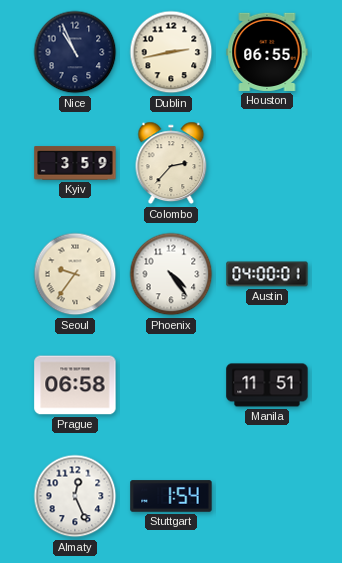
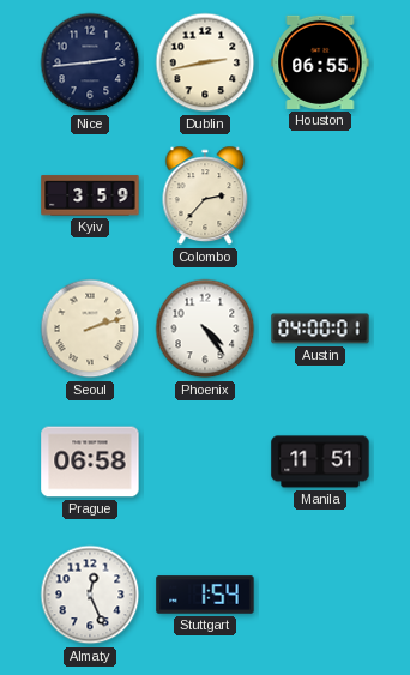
Nice: 10:56 -> 2:44
Seoul: 9:36 -> 2:12
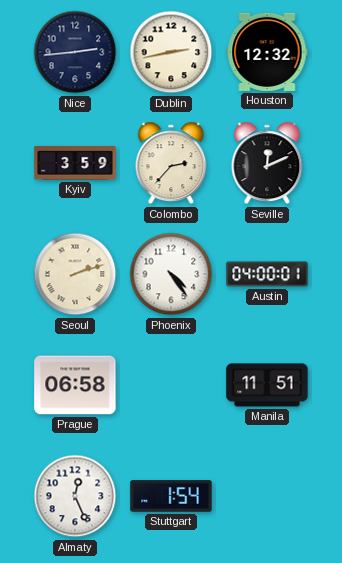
Houston: 06:55 -> 12:32
Seville: none -> 12:11
